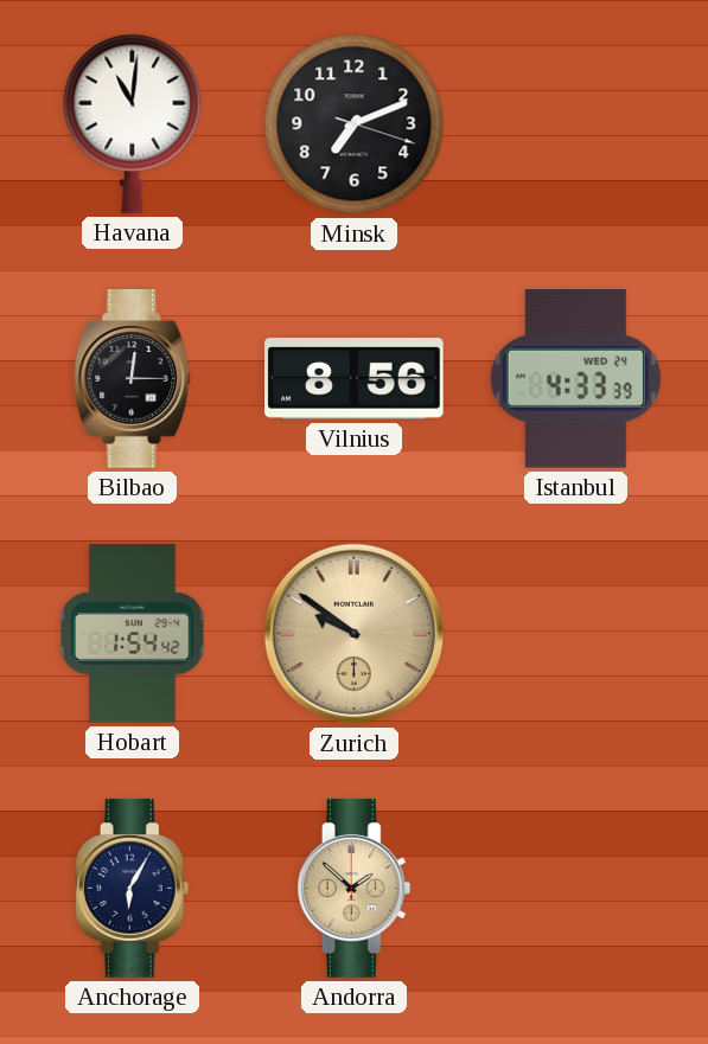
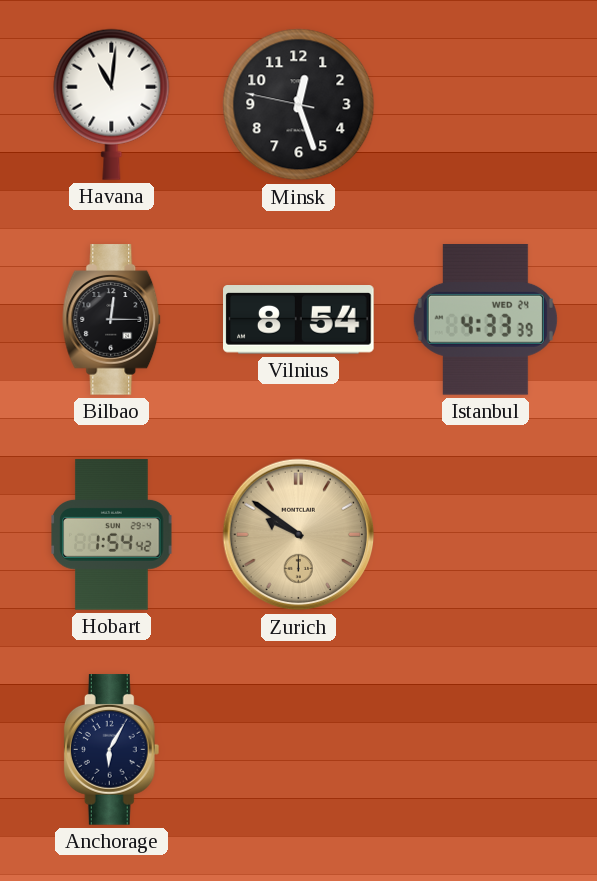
Minsk: 7:11 -> 12:26
Vilnius: 8:56 -> 8:54
Andorra: 1:52 -> none
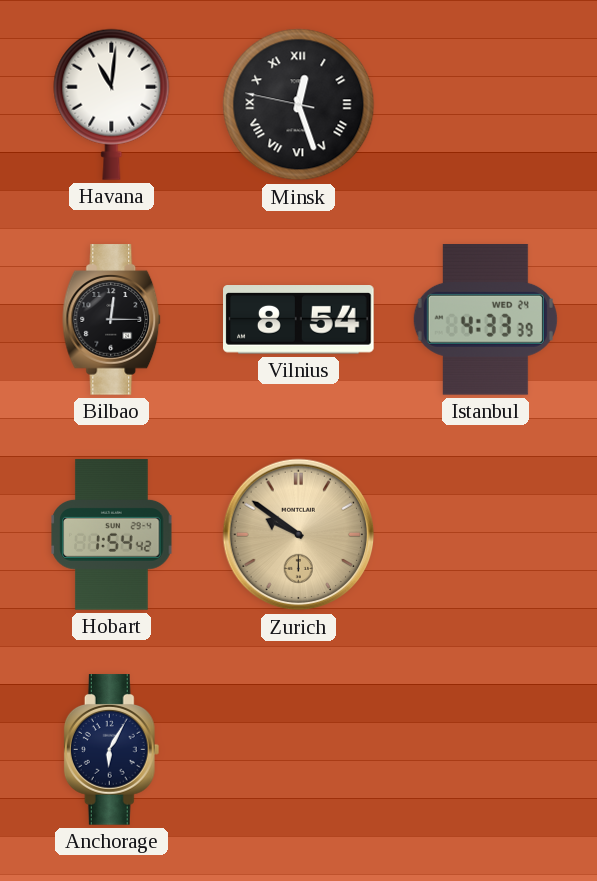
Minsk numerals: Arabic -> Roman
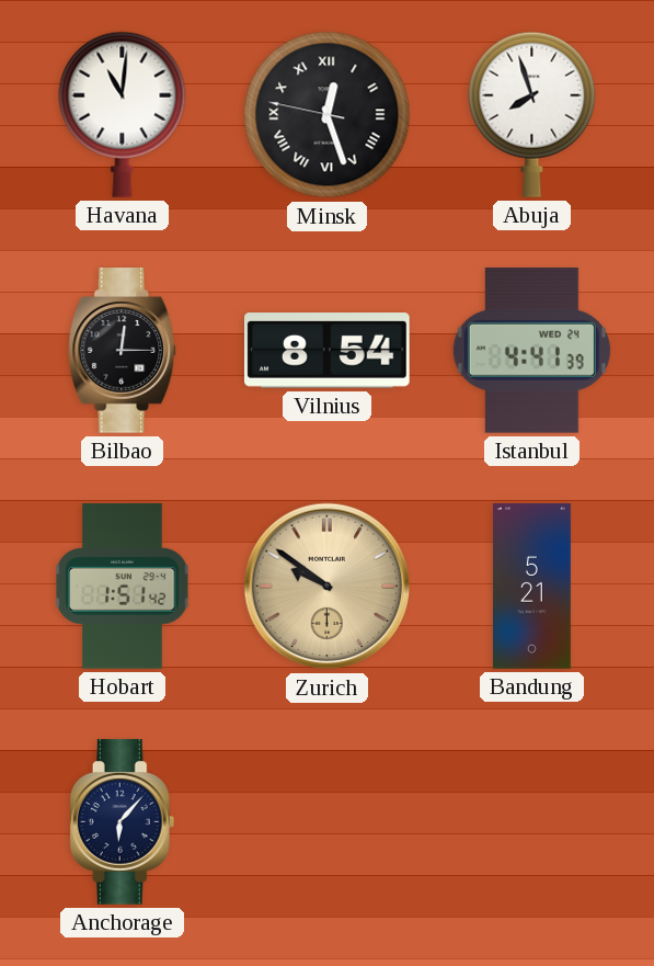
Abuja: none -> 7:57
Istanbul: 4:33 -> 4:41
Hobart: 1:54 -> 1:51
Bandung: none -> 5:21
Anchorage: 6:05 -> 6:07
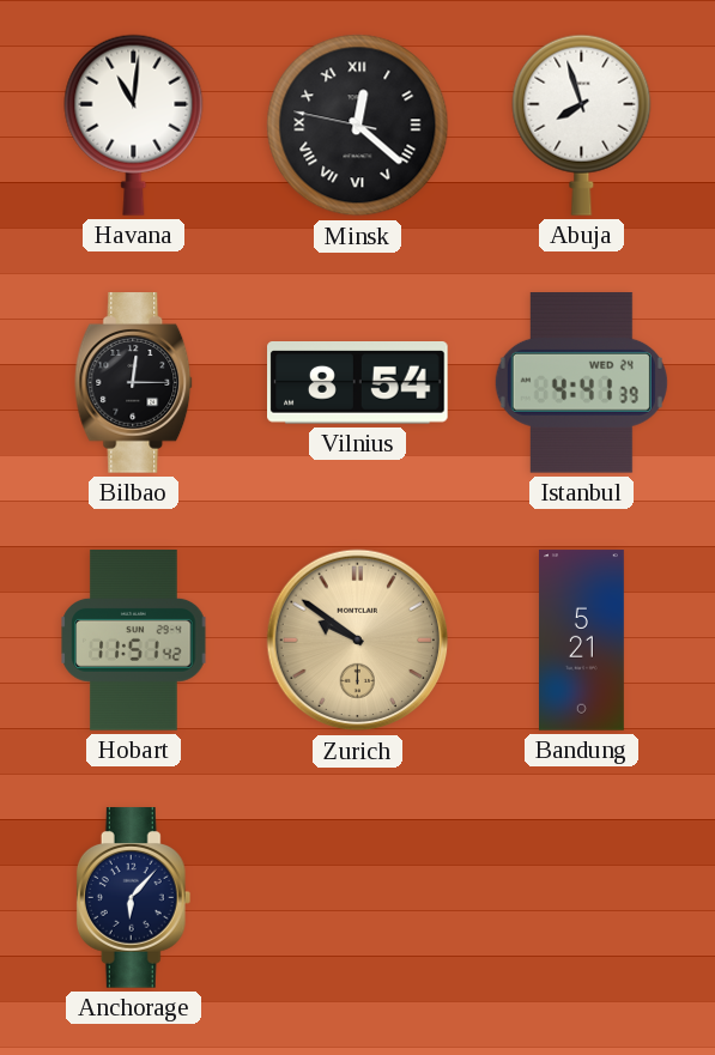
Minsk: 12:26 -> 12:21
Hobart: 1:51 -> 11:51
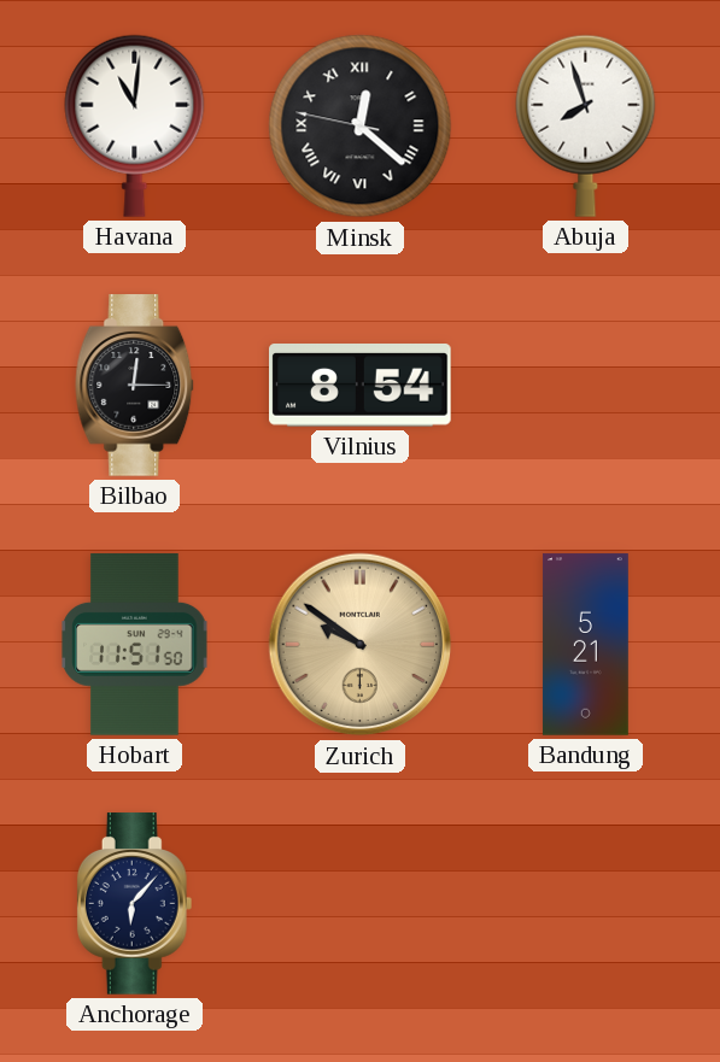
Istanbul: 4:41 -> none
Hobart: 11:51:42 -> 11:51:50
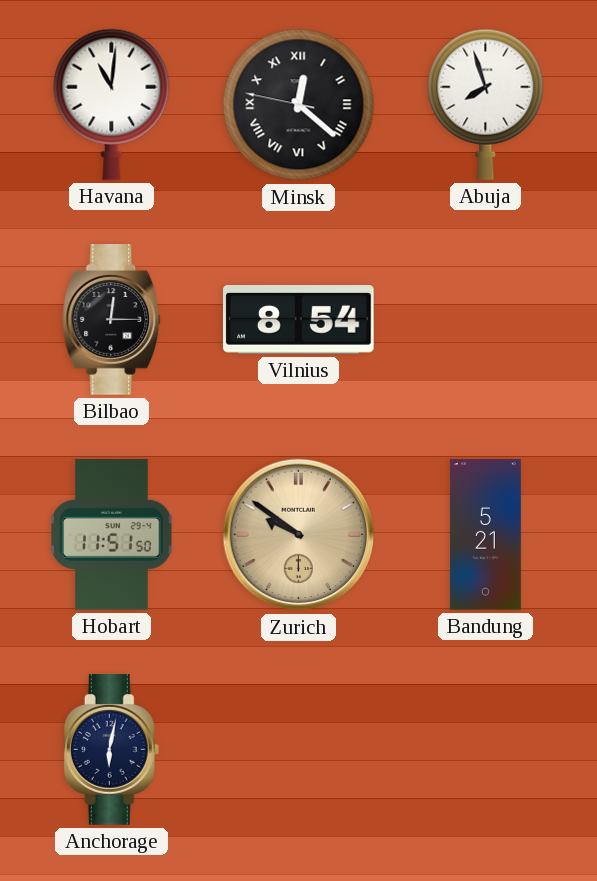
Anchorage: 6:07 -> 6:02
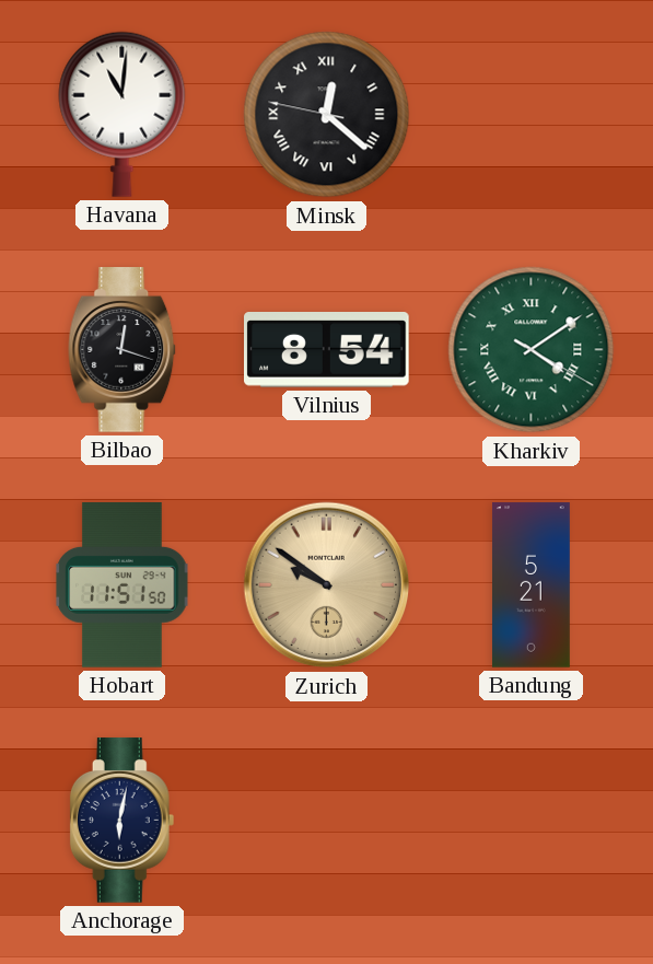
Abuja: 7:57 -> none
Bilbao: 12:15 -> 12:18
Kharkiv: none -> 4:09
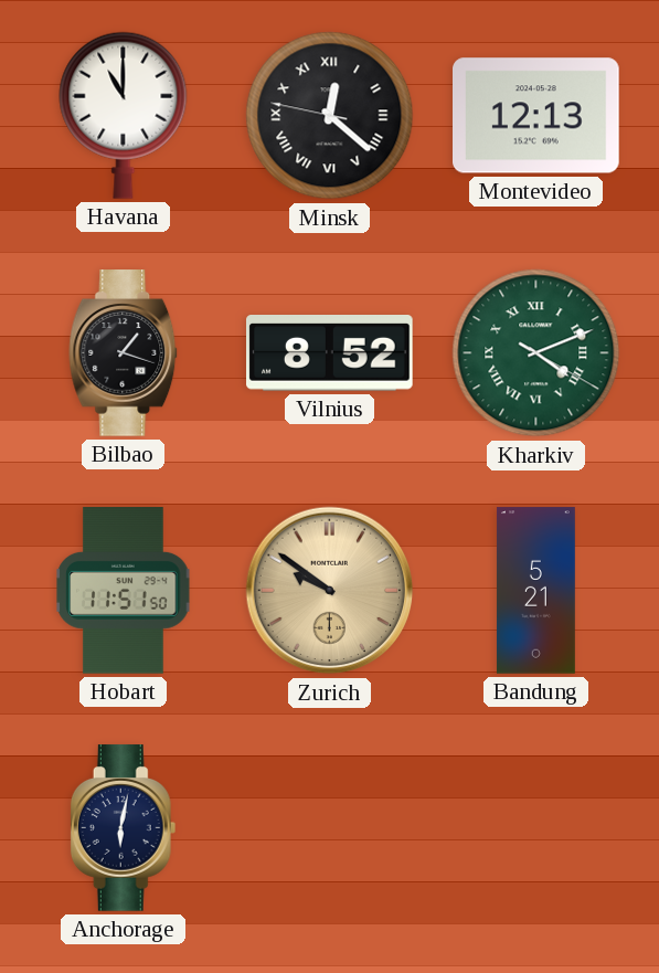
Havana: 11:01 -> 11:00
Montevideo: none -> 12:13
Bilbao: 12:18 -> 1:18
Vilnius: 8:54 -> 8:52
Kharkiv: 4:09 -> 4:11
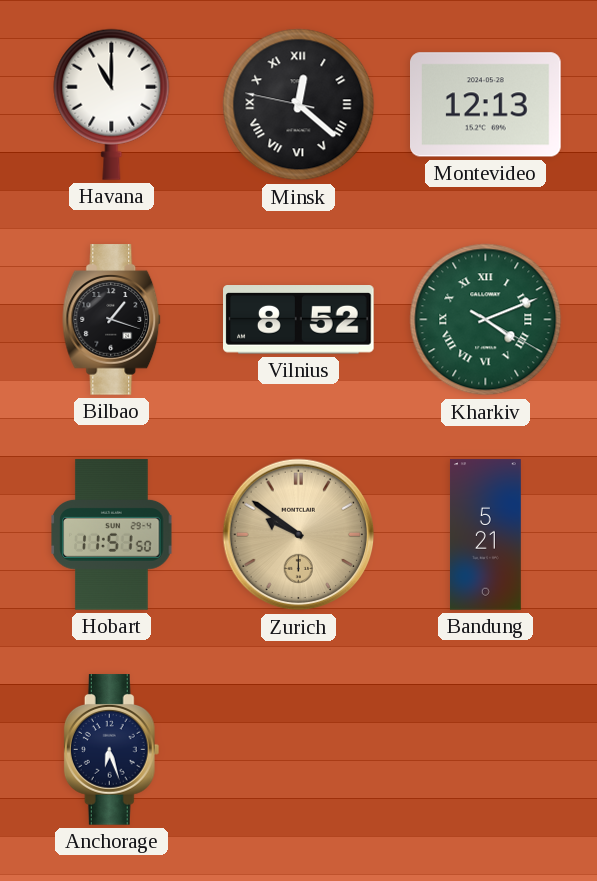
Anchorage: 6:02 -> 6:27
